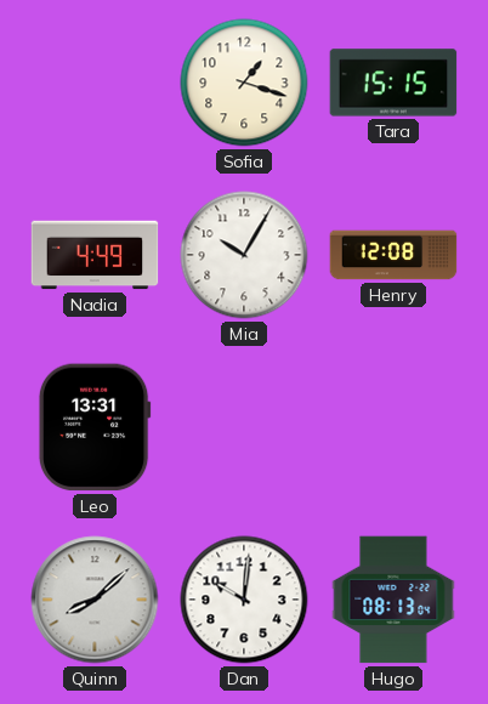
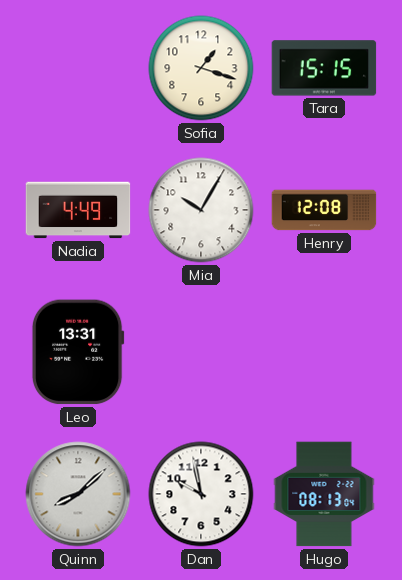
Dan: 10:01 -> 9:58
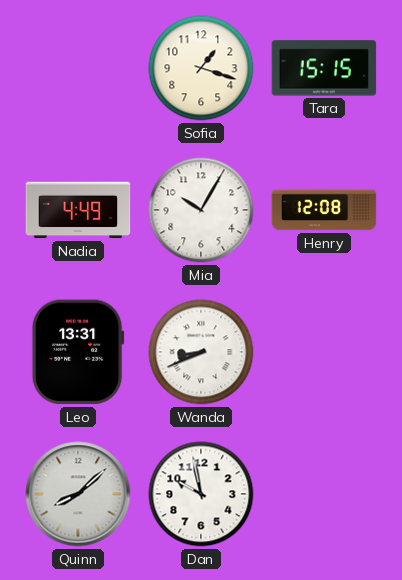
Wanda: none -> 8:41
Hugo: 08:13 -> none
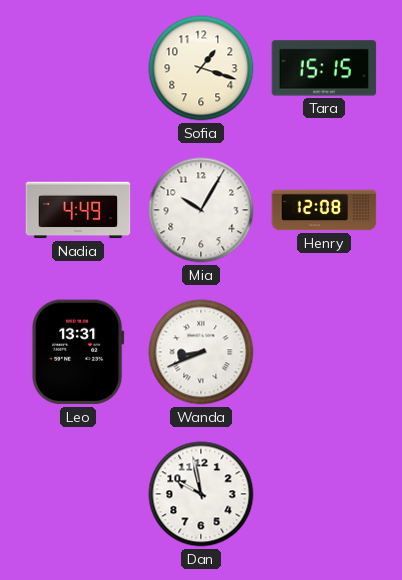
Quinn: 8:08 -> none
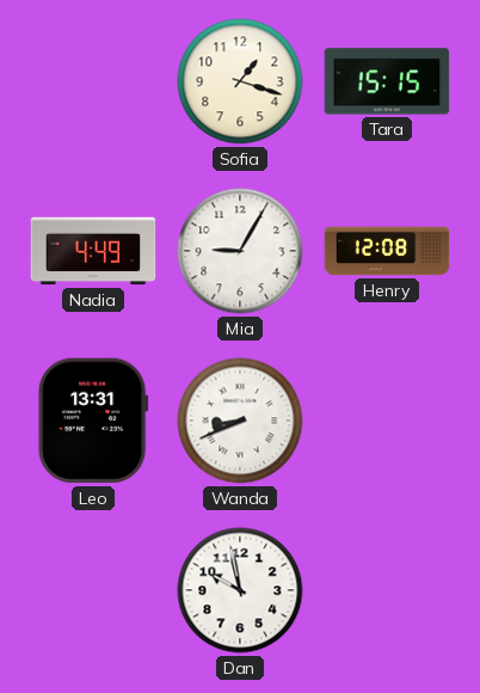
Mia: 10:05 -> 9:05
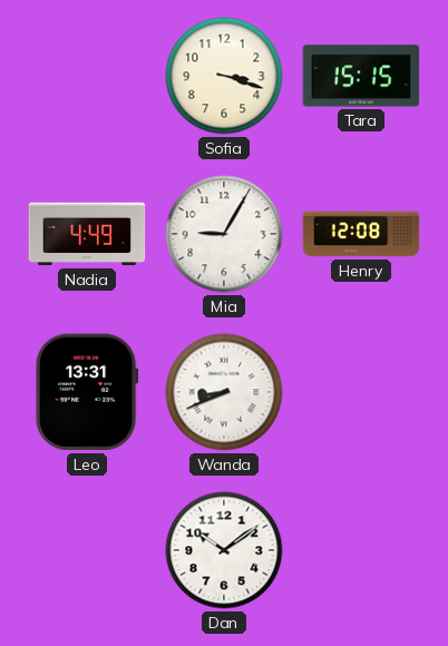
Sofia: 1:18 -> 3:18
Dan: 9:58 -> 10:09
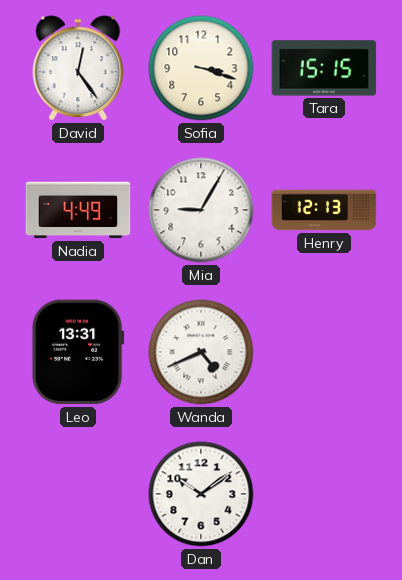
David: none -> 12:24
Henry: 12:08 -> 12:13
Wanda: 8:41 -> 4:41
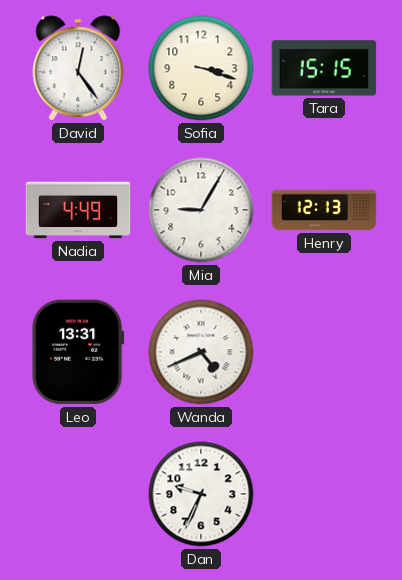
Dan: 10:09 -> 9:34
